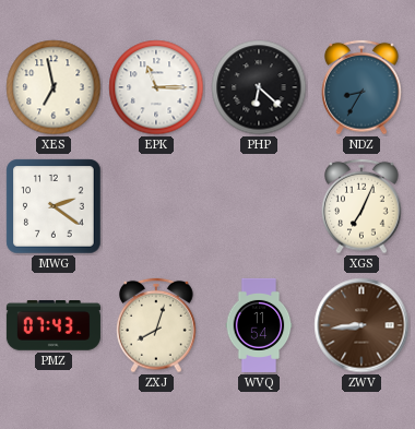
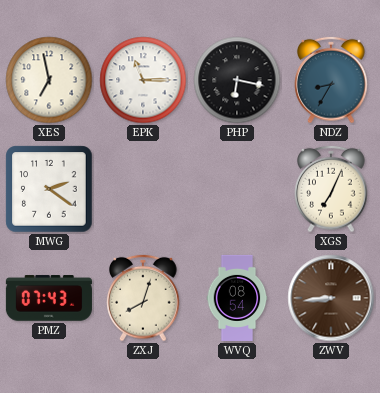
PHP: 6:22 -> 6:17
WVQ: 11:54 -> 08:54
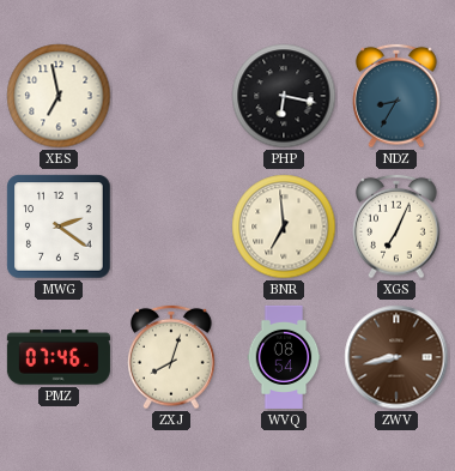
EPK: 11:15 -> none
BNR: none -> 6:59
PMZ: 07:43 -> 07:46
ZWV: 8:44 -> 8:43
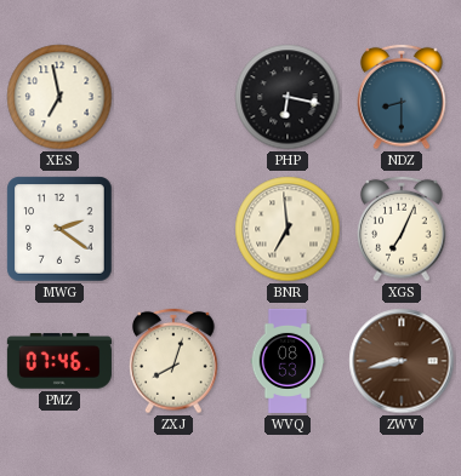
NDZ: 8:35 -> 8:30
WVQ: 08:54 -> 08:53
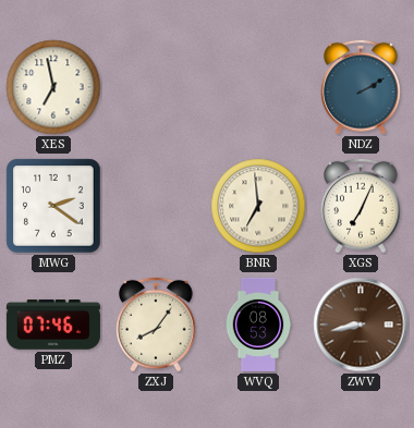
PHP: 6:17 -> none
NDZ: 8:30 -> 2:10
ZXJ: 8:03 -> 8:06
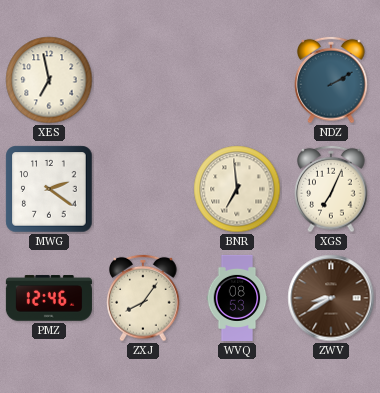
PMZ: 07:46 -> 12:46
ZWV: 8:43 -> 8:40
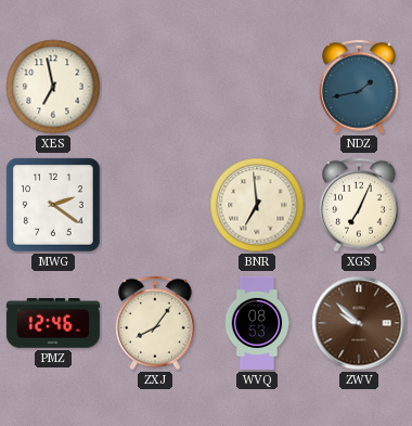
NDZ: 2:10 -> 1:43
ZWV: 8:40 -> 9:52
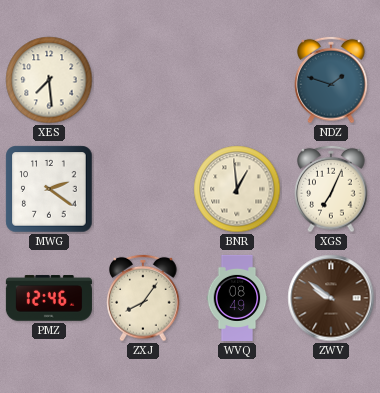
XES: 6:58 -> 7:29
NDZ: 1:43 -> 1:48
BNR: 6:59 -> 12:59
WVQ: 08:53 -> 08:49
ZWV: 9:52 -> 9:51
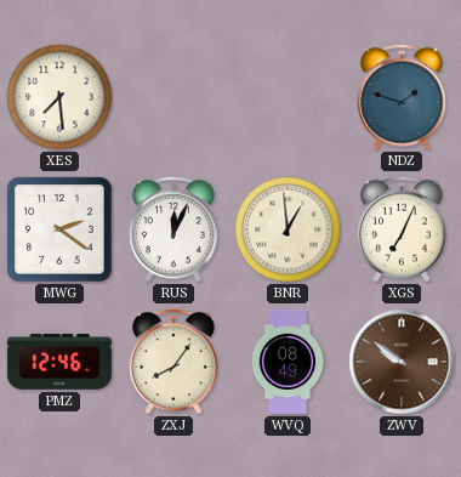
RUS: none -> 12:04
